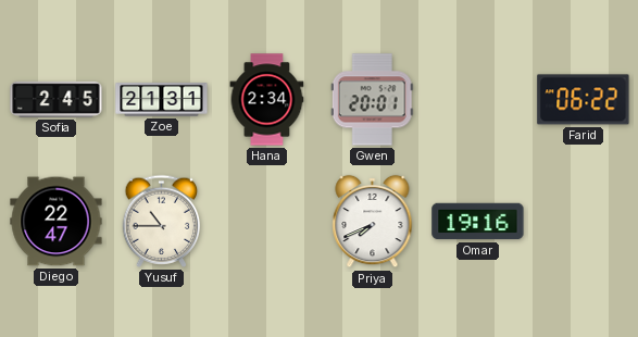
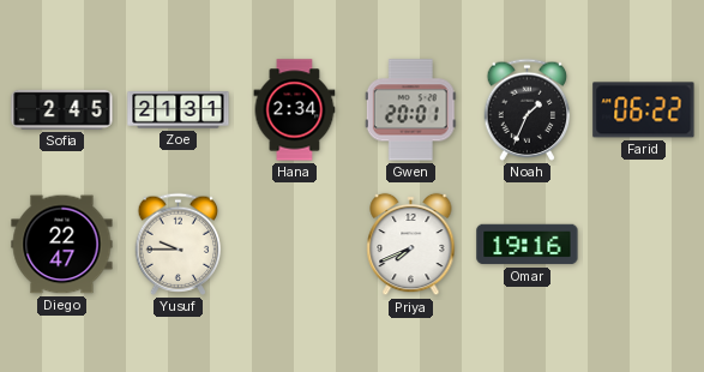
Noah: none -> 1:34
Yusuf: 10:45 -> 9:45
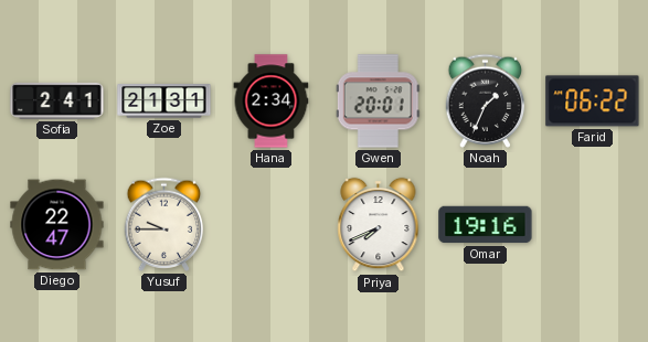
Sofia: 2:45 -> 2:41
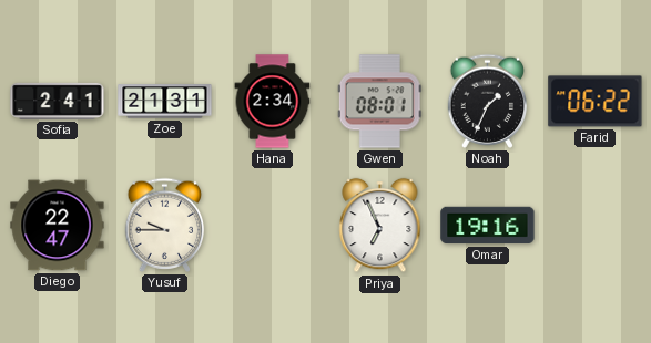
Gwen: 20:01 -> 08:01
Priya: 7:41 -> 6:56
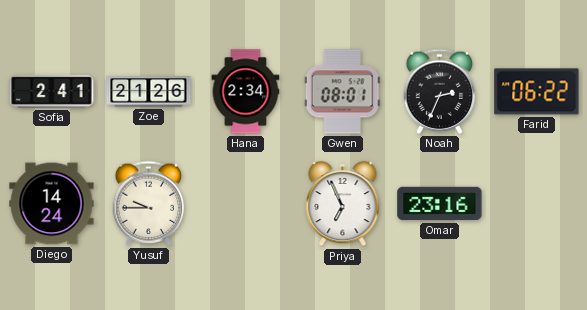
Zoe: 21:31 -> 21:26
Noah: 1:34 -> 2:34
Diego: 22:47 -> 14:24
Omar: 19:16 -> 23:16
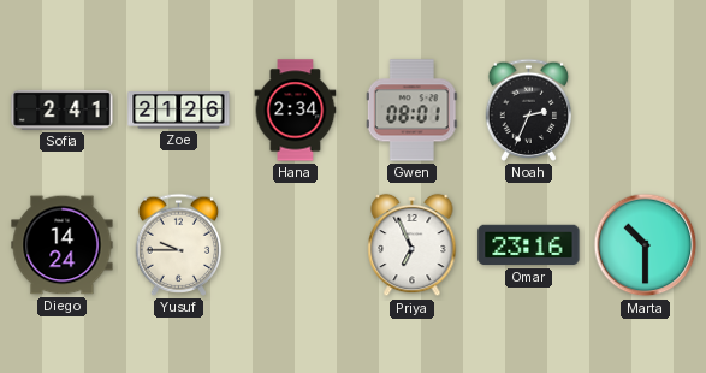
Farid: 06:22 -> none
Marta: none -> 10:30
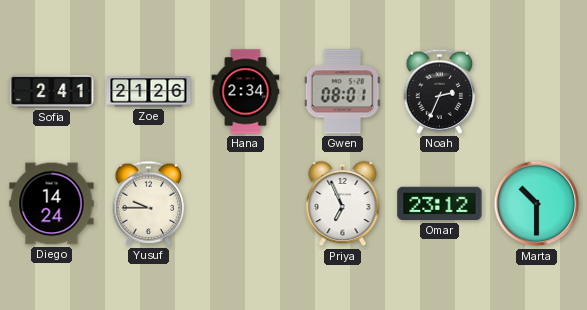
Omar: 23:16 -> 23:12
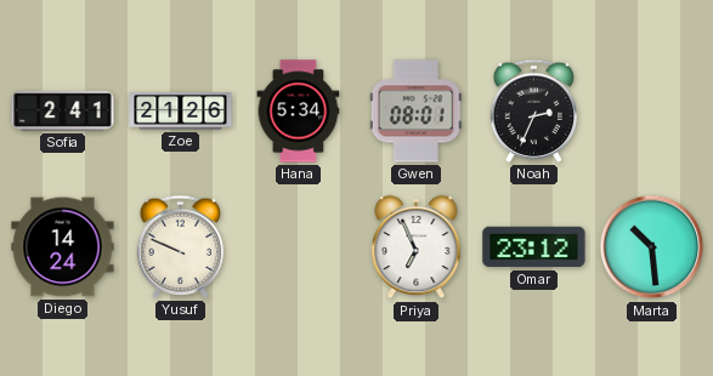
Hana: 2:34 -> 5:34
Yusuf: 9:45 -> 9:49
Marta: 10:30 -> 10:29
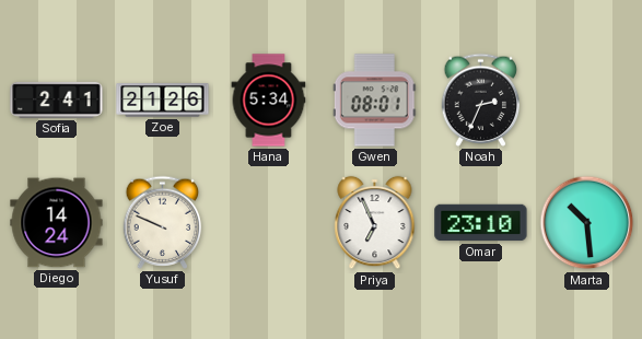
Omar: 23:12 -> 23:10
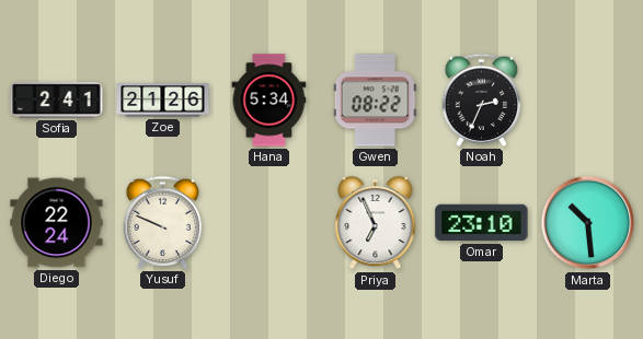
Gwen: 08:01 -> 08:22
Diego: 14:24 -> 22:24
